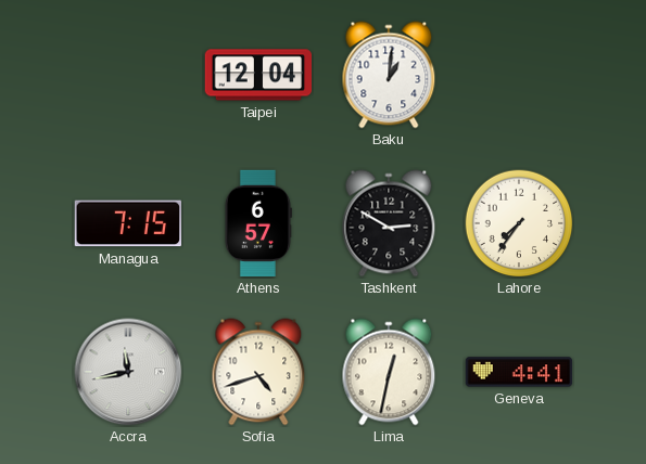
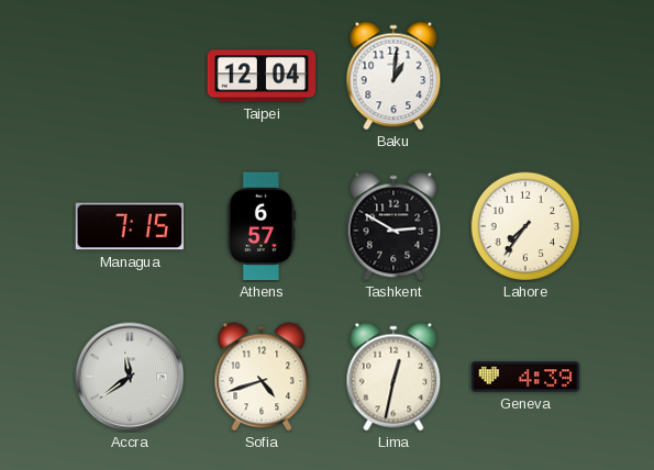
Accra: 11:43 -> 11:39
Geneva: 4:41 -> 4:39
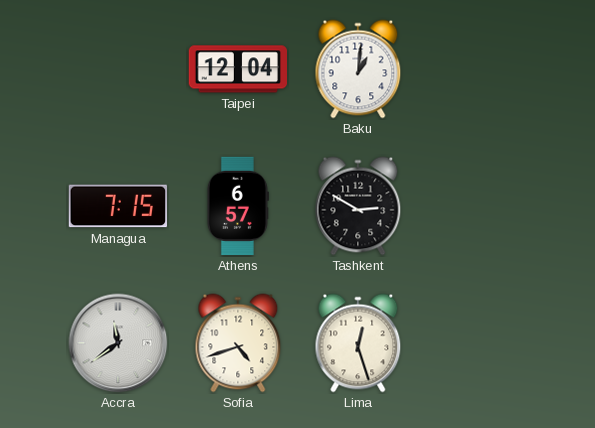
Lahore: 7:36 -> none
Lima: 12:32 -> 12:27
Geneva: 4:39 -> none
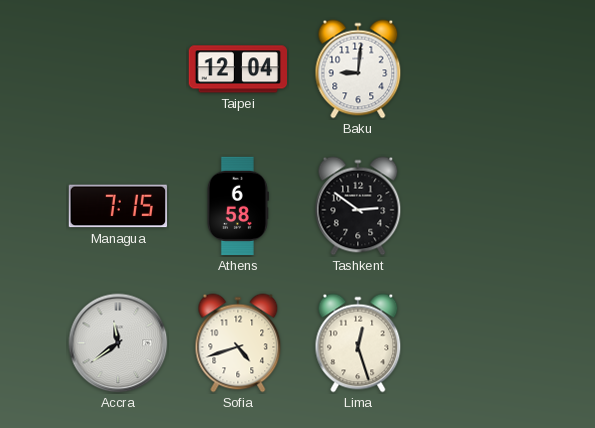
Baku: 1:01 -> 9:01
Athens: 6:57 -> 6:58
Tashkent: 2:50 -> 2:51
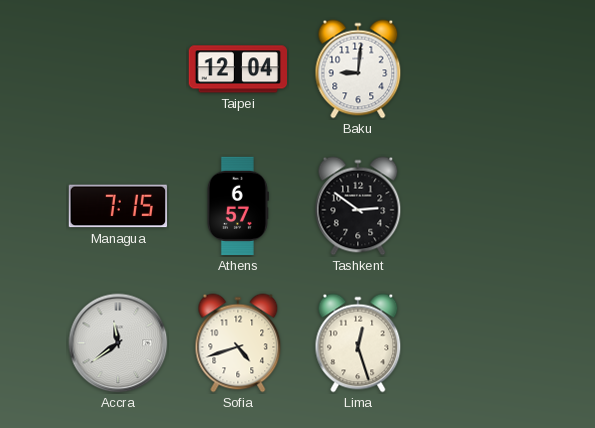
Athens: 6:58 -> 6:57
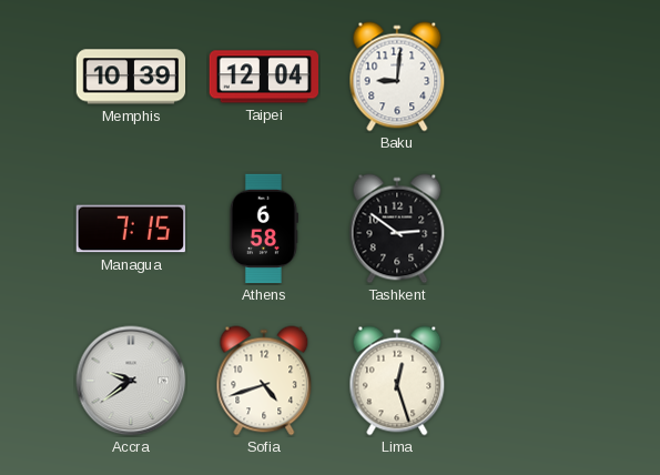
Memphis: none -> 10:39
Athens: 6:57 -> 6:58
Accra: 11:39 -> 9:39
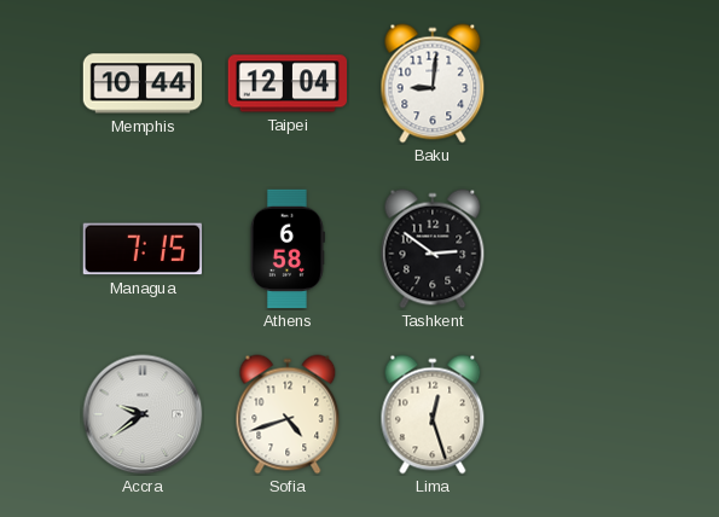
Memphis: 10:39 -> 10:44
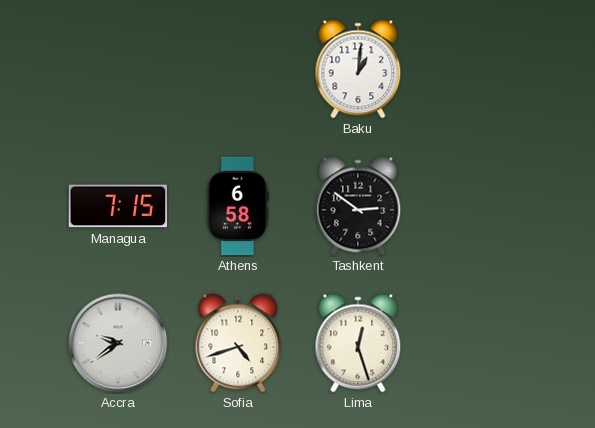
Memphis: 10:44 -> none
Taipei: 12:04 -> none
Baku: 9:01 -> 1:01
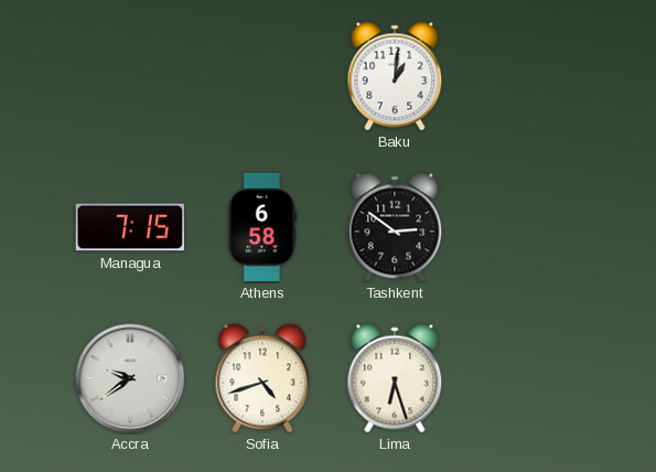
Lima: 12:27 -> 6:27
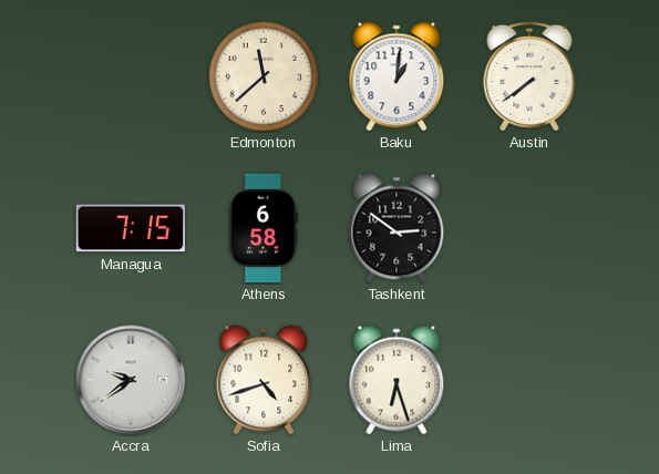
Edmonton: none -> 11:38
Austin: none -> 7:39
